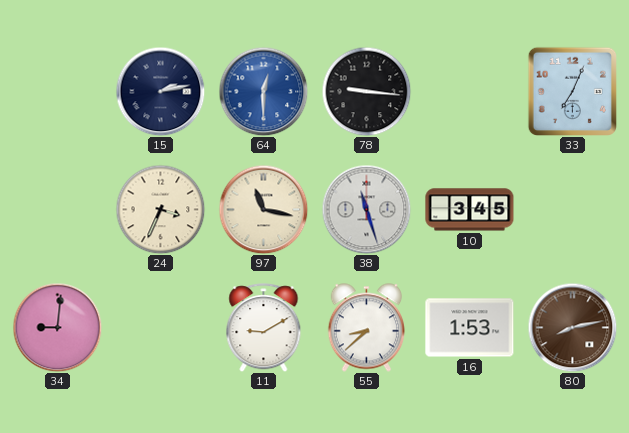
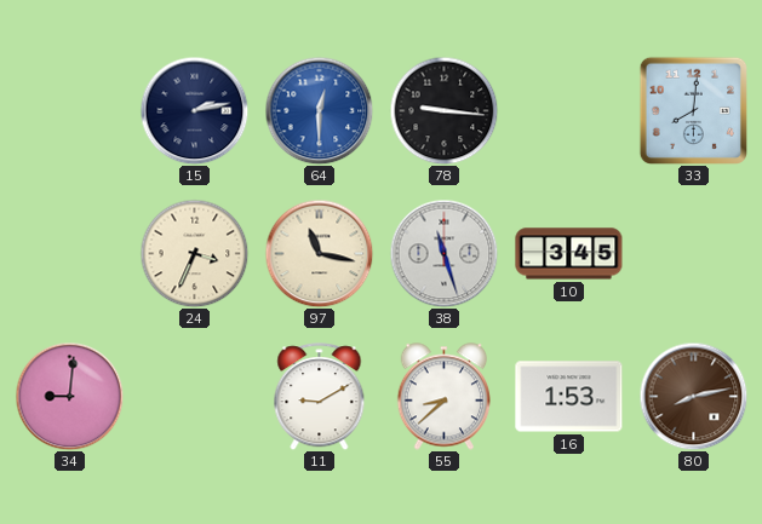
33: 7:04 -> 8:01
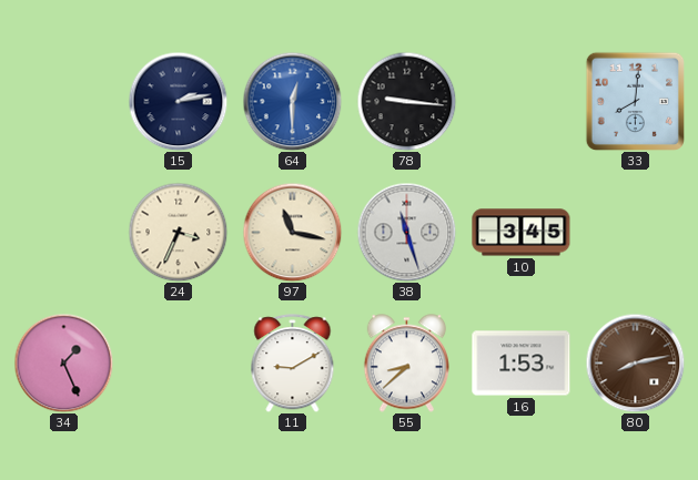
34: 9:01 -> 1:26
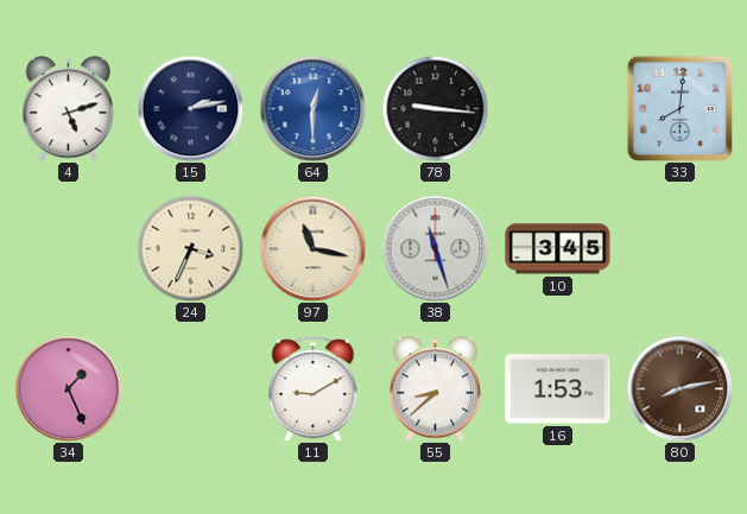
4: none -> 5:12
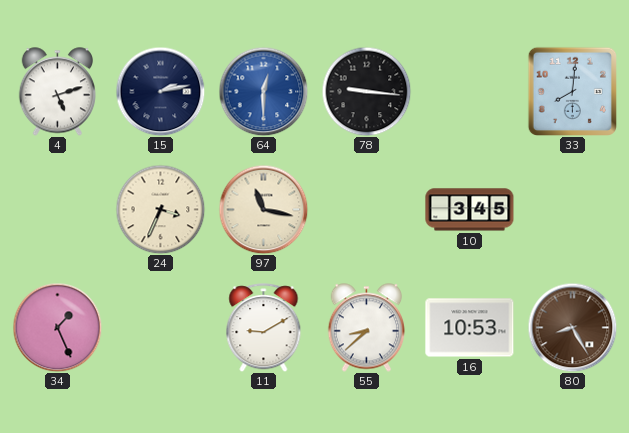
38: 11:27 -> none
16: 1:53 -> 10:53
80: 8:13 -> 8:25
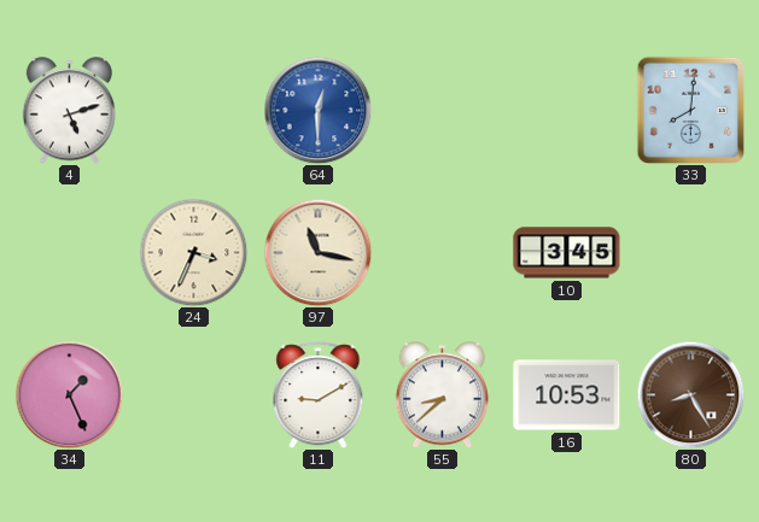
15: 2:13 -> none
78: 9:16 -> none
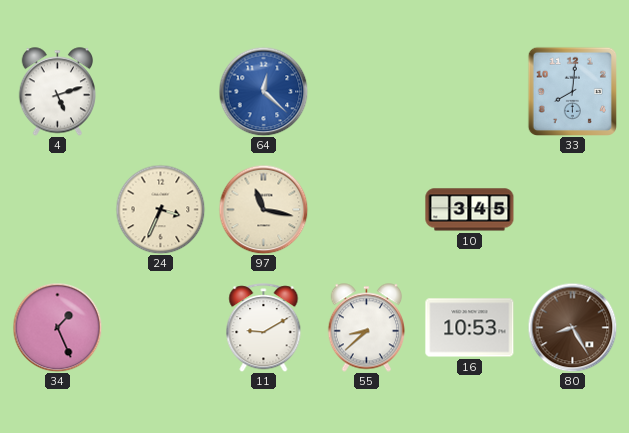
64: 12:30 -> 12:22
